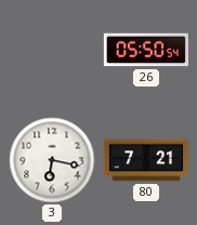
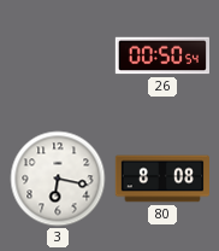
26: 05:50 -> 00:50
80: 7:21 -> 8:08
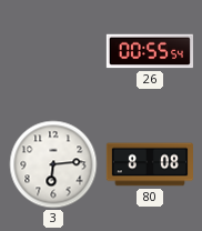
26: 00:50 -> 00:55
3: 6:17 -> 6:14
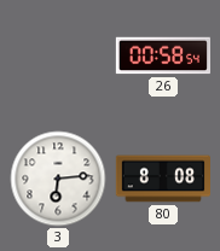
26: 00:55 -> 00:58
